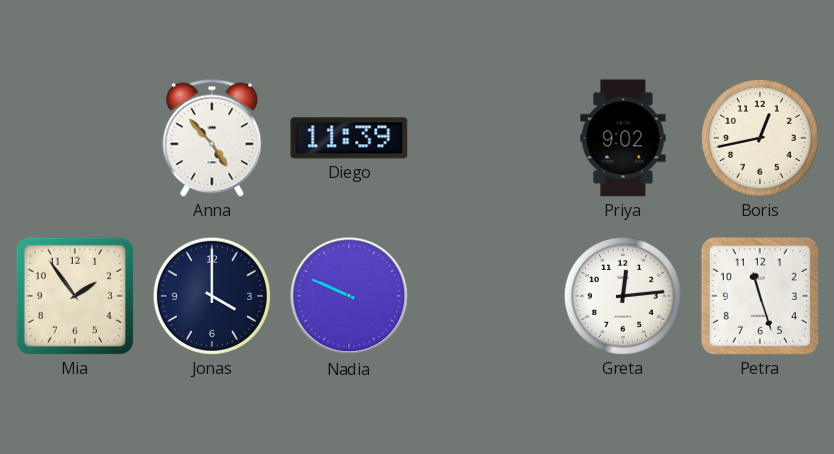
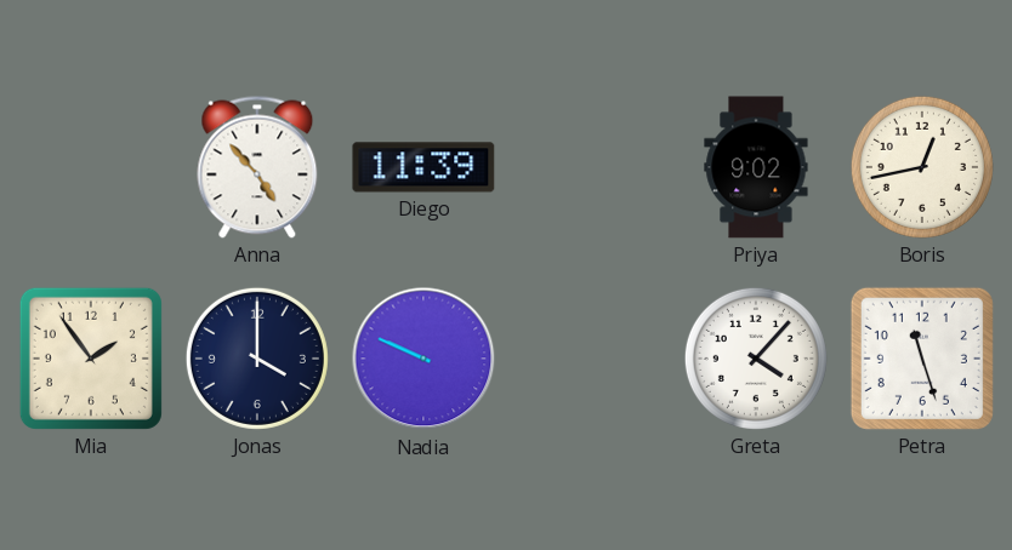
Greta: 12:14 -> 4:07
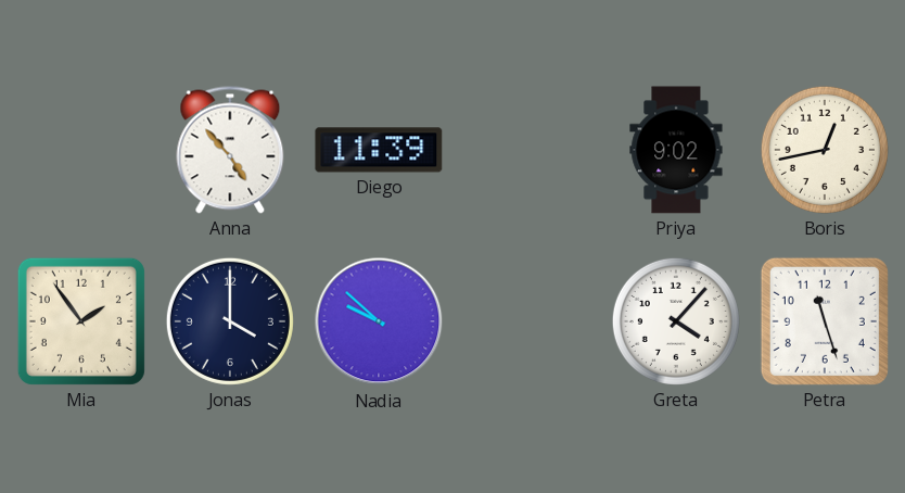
Nadia: 9:49 -> 9:52
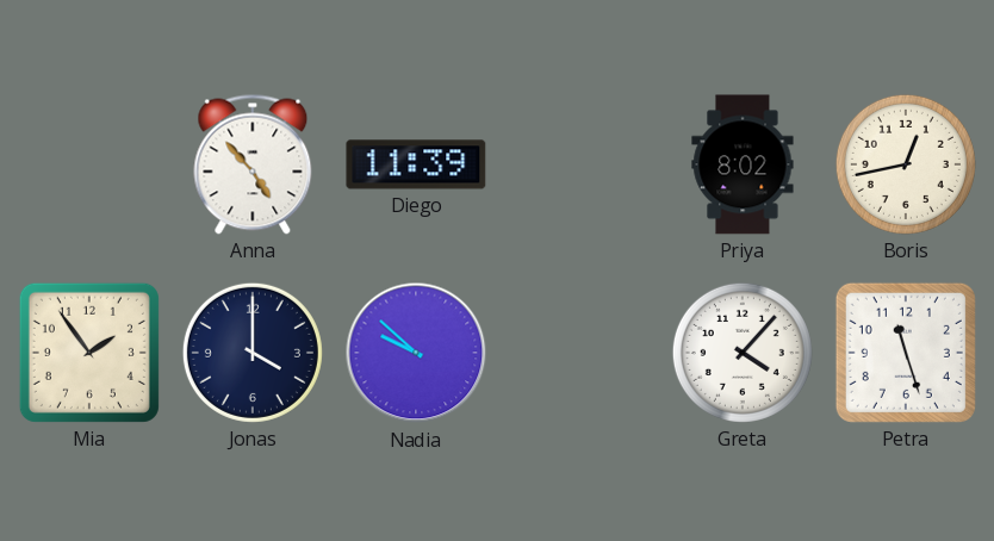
Priya: 9:02 -> 8:02
